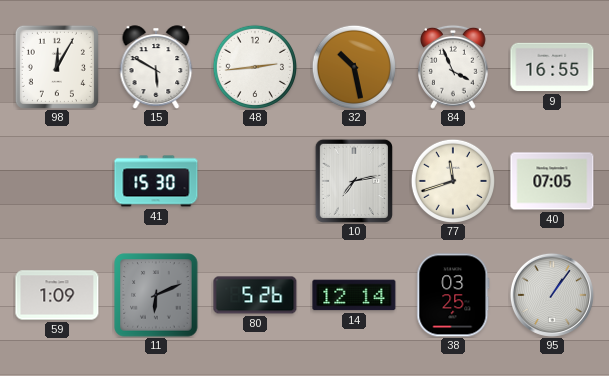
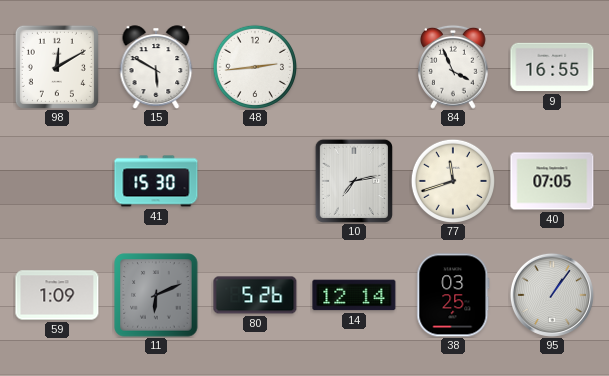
98: 12:05 -> 12:10
32: 10:28 -> none
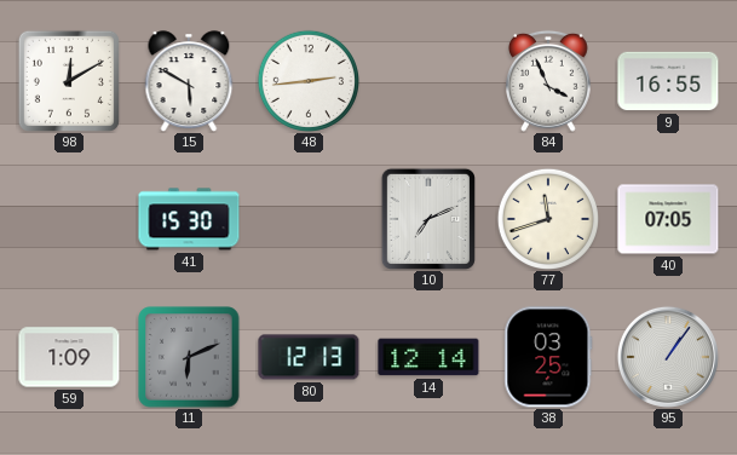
10: 7:13 -> 7:11
80: 5:26 -> 12:13
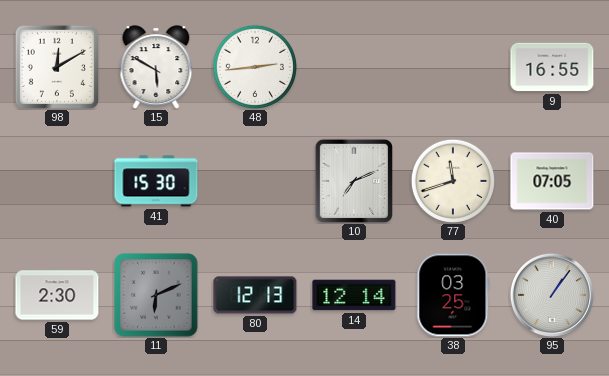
84: 3:56 -> none
59: 1:09 -> 2:30
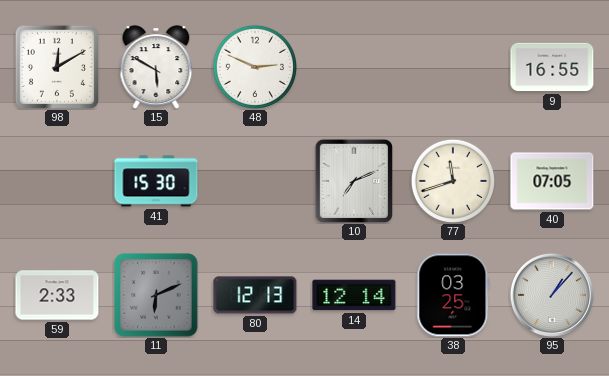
48: 2:44 -> 2:49
59: 2:30 -> 2:33
95: 1:06 -> 1:07
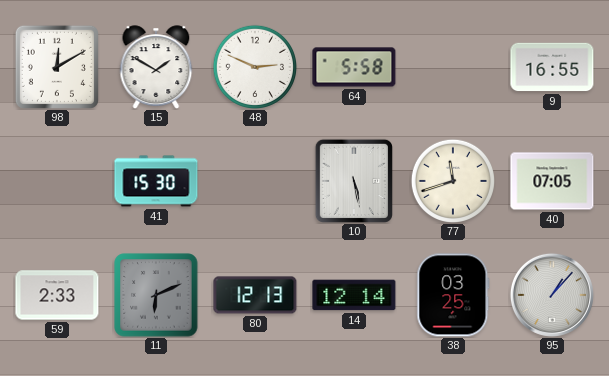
15: 5:50 -> 1:50
64: none -> 5:58
10: 7:11 -> 5:28
